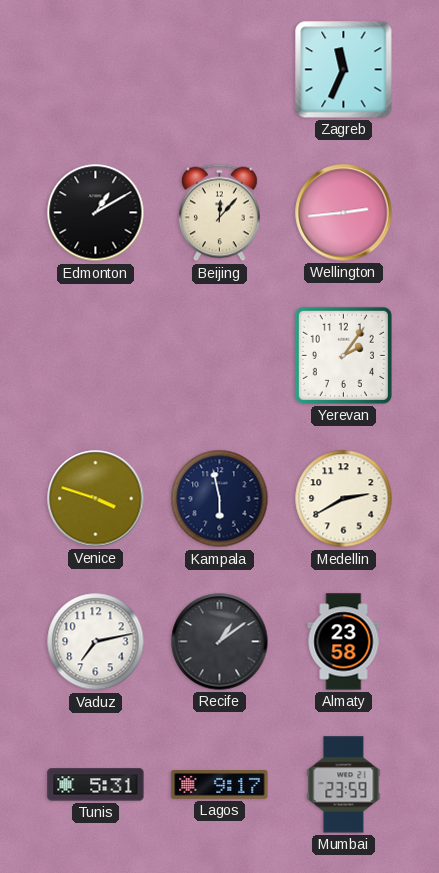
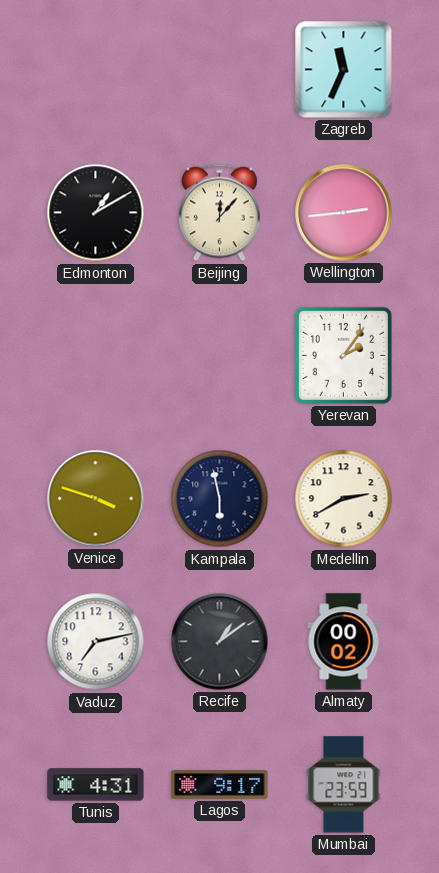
Almaty: 23:58 -> 00:02
Tunis: 5:31 -> 4:31
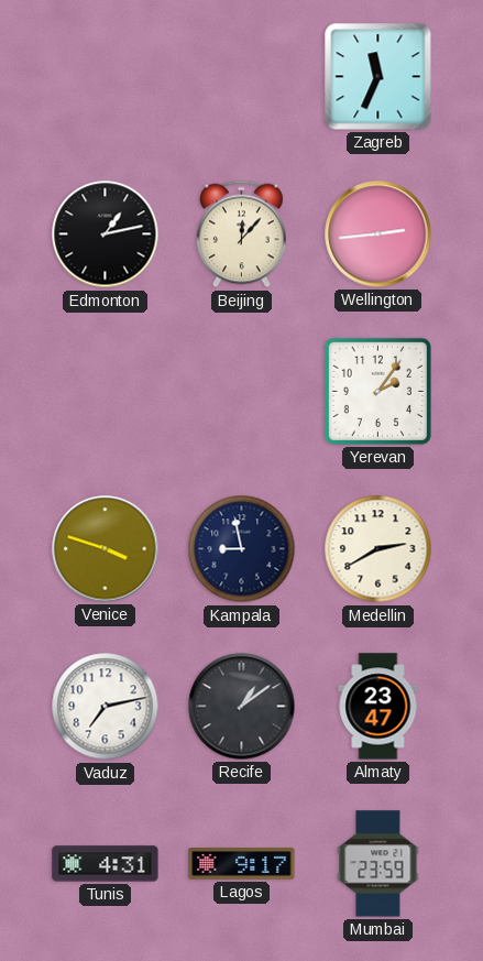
Edmonton: 1:10 -> 1:13
Kampala: 5:58 -> 8:58
Almaty: 00:02 -> 23:47
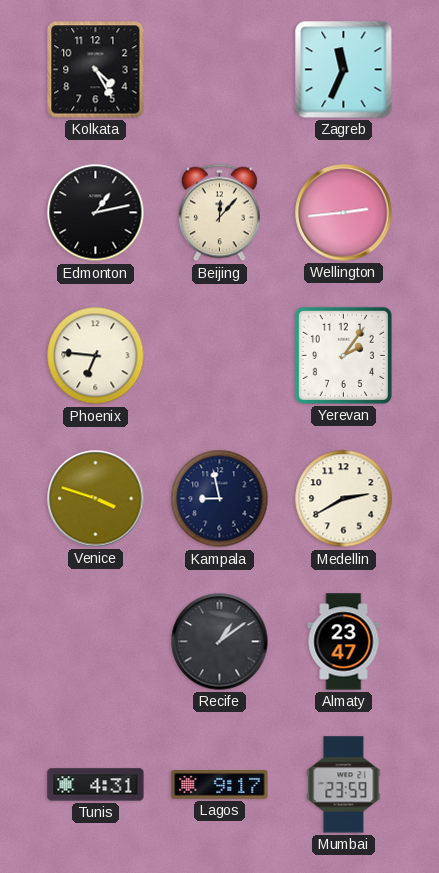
Kolkata: none -> 4:25
Phoenix: none -> 6:46
Vaduz: 7:13 -> none
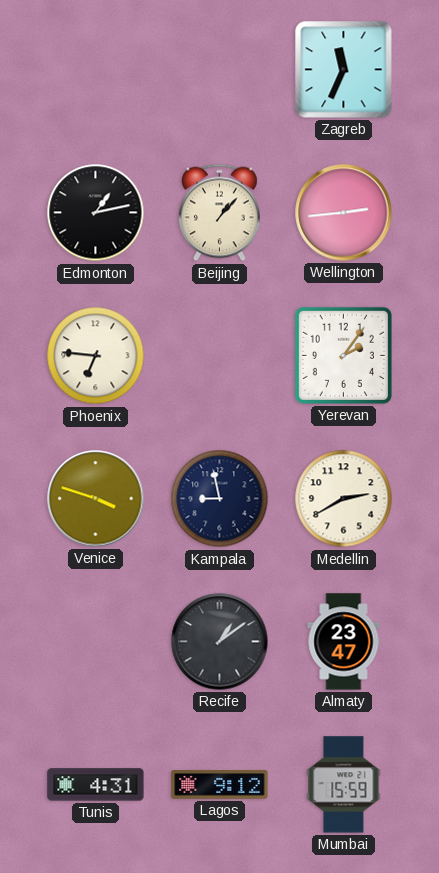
Kolkata: 4:25 -> none
Beijing: 12:07 -> 1:07
Lagos: 9:17 -> 9:12
Mumbai: 23:59 -> 15:59
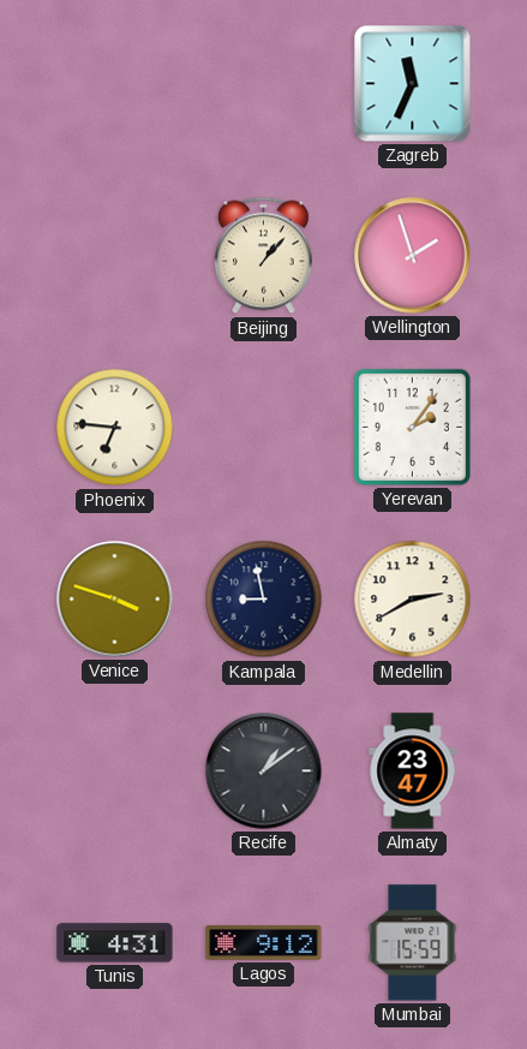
Edmonton: 1:13 -> none
Wellington: 2:44 -> 1:57
